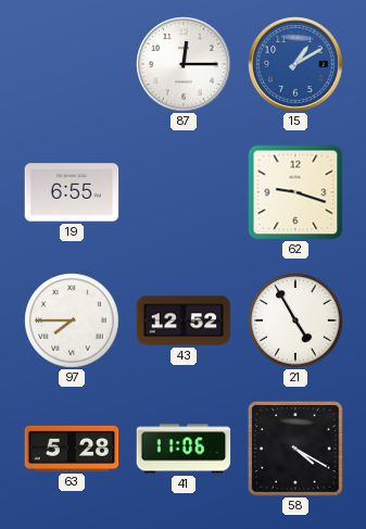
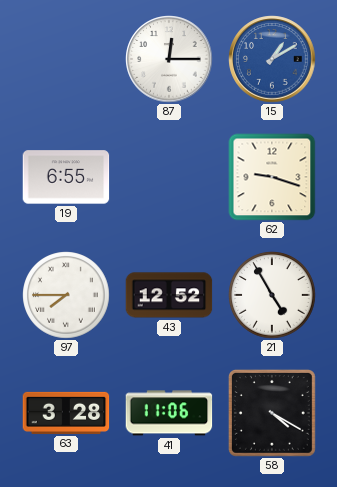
63: 5:28 -> 3:28
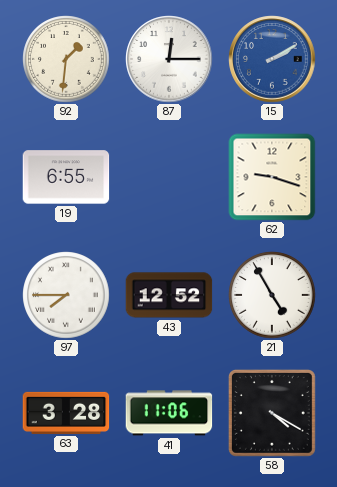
92: none -> 1:31
15: 1:10 -> 2:10
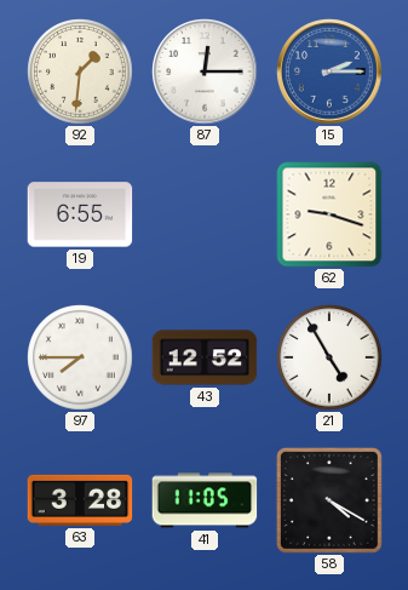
15: 2:10 -> 2:15
41: 11:06 -> 11:05
